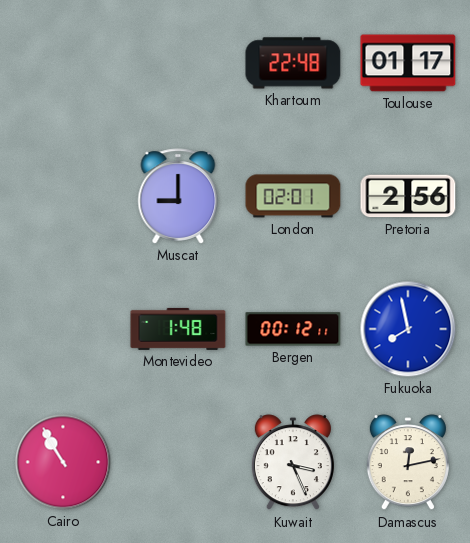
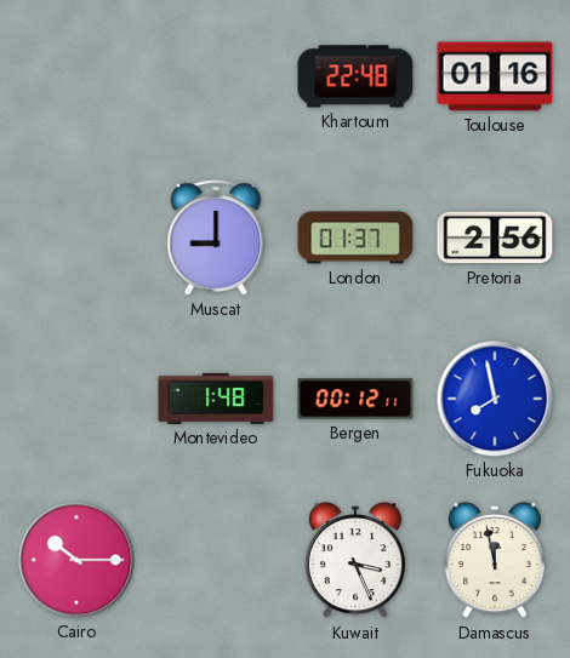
Toulouse: 01:17 -> 01:16
London: 02:01 -> 01:37
Cairo: 10:55 -> 10:15
Damascus: 12:13 -> 11:58
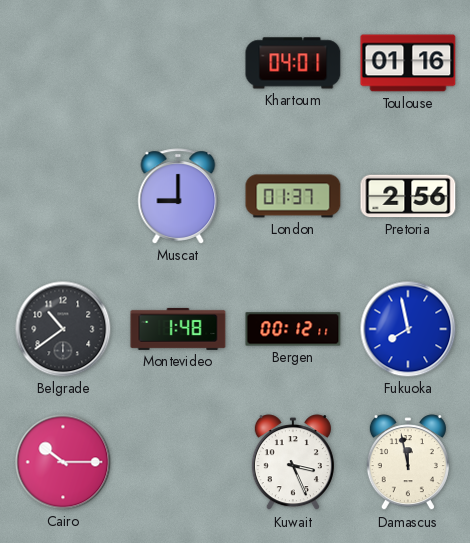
Khartoum: 22:48 -> 04:01
Belgrade: none -> 10:39
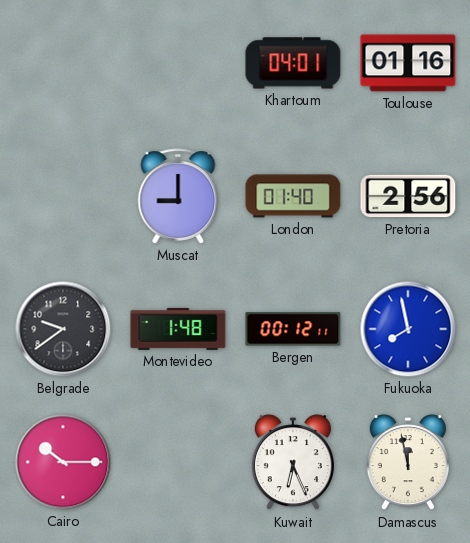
London: 01:37 -> 01:40
Belgrade: 10:39 -> 9:39
Kuwait: 3:26 -> 6:26
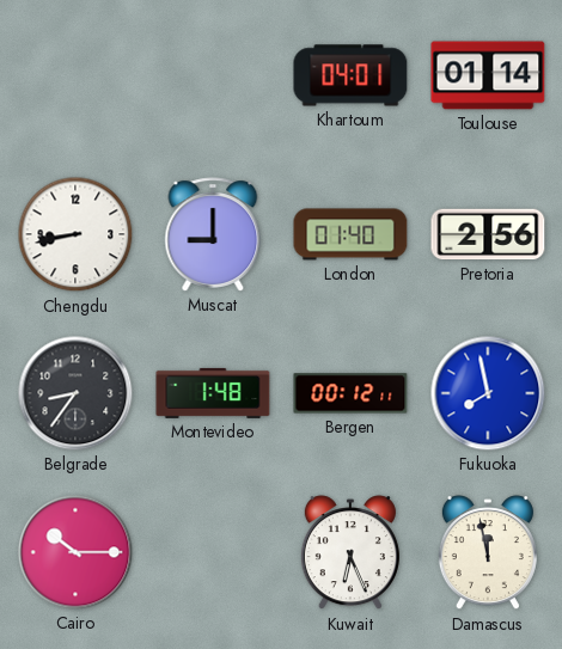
Toulouse: 01:16 -> 01:14
Chengdu: none -> 8:43
Belgrade: 9:39 -> 8:36
